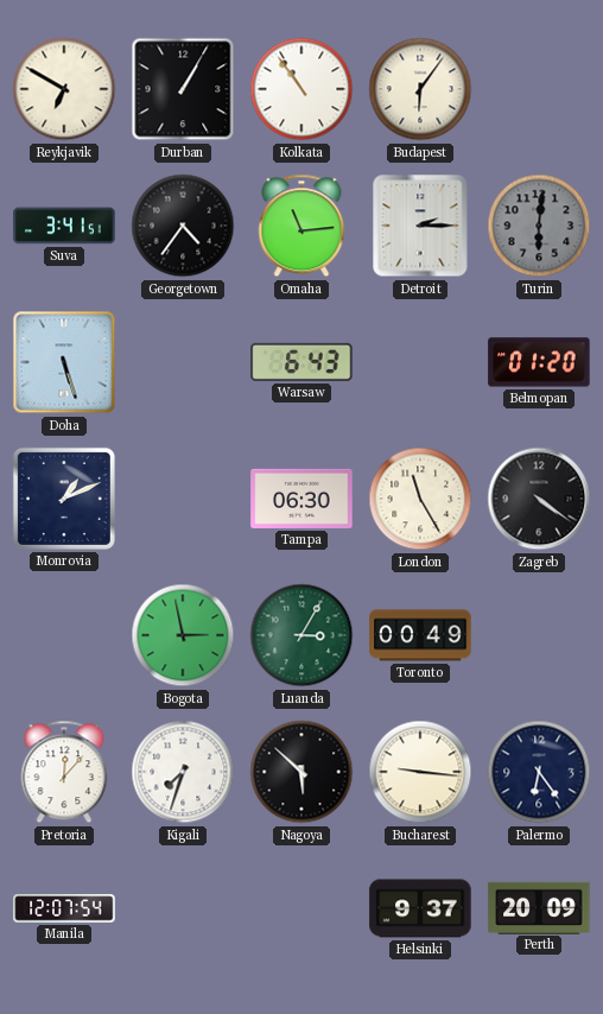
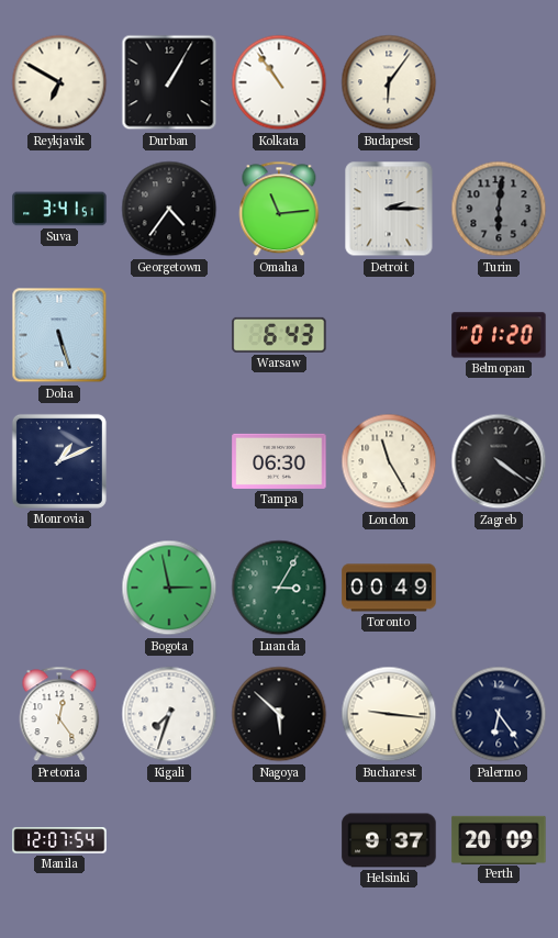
Pretoria: 12:07 -> 12:24
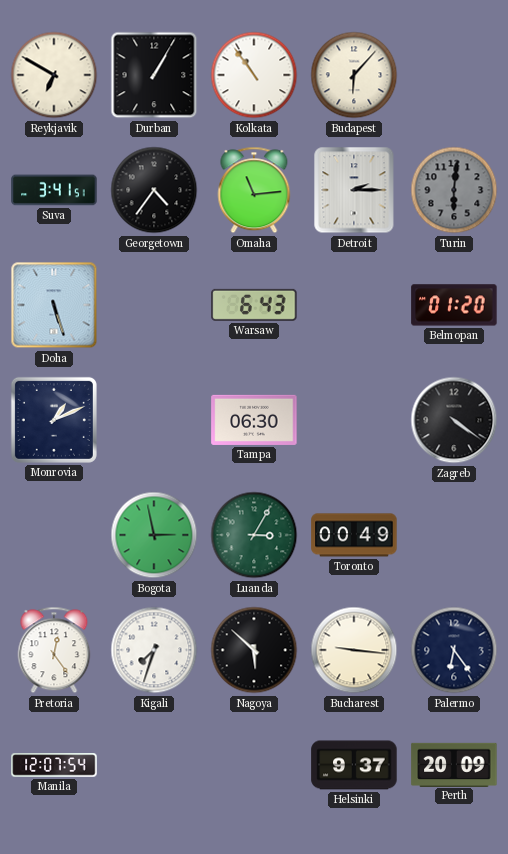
Budapest: 6:06 -> 6:07
London: 11:25 -> none
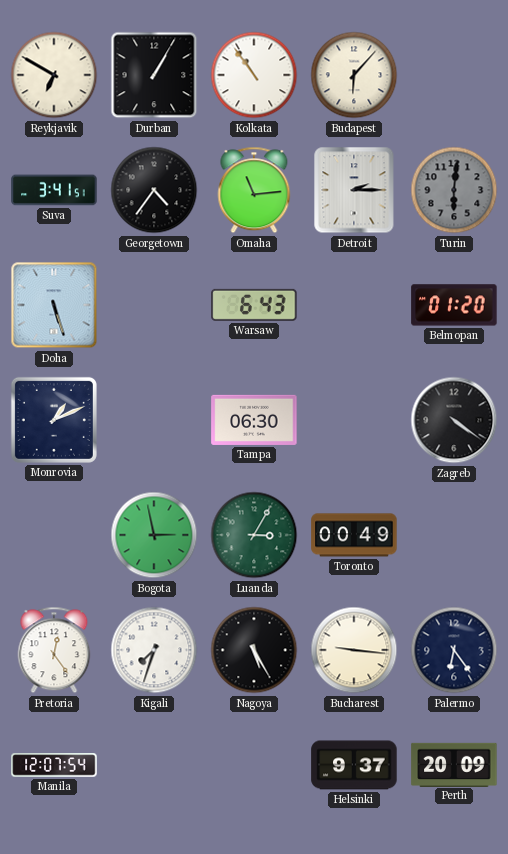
Nagoya: 5:52 -> 5:25
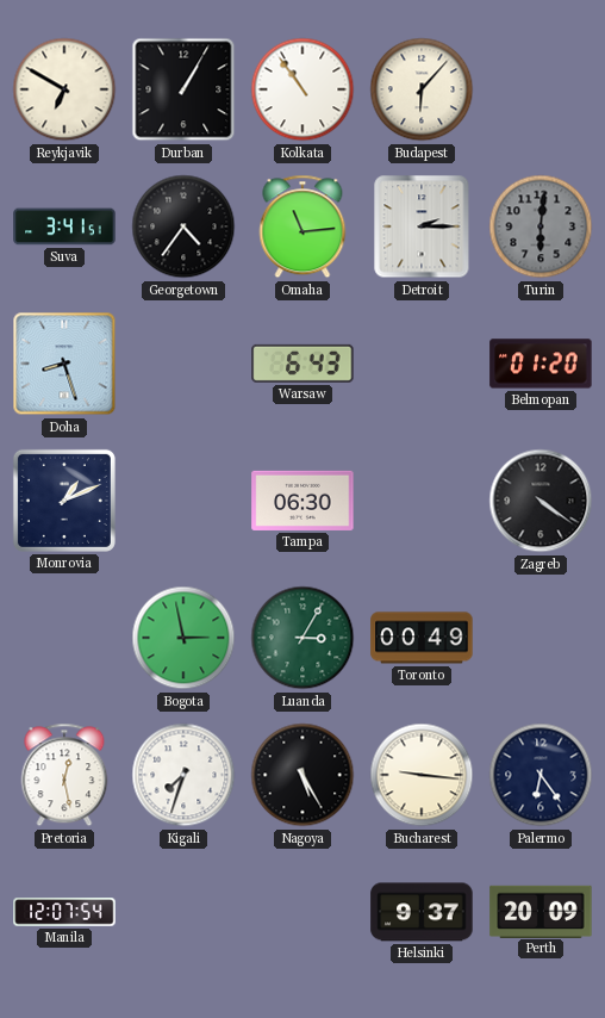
Doha: 5:27 -> 8:27
Pretoria: 12:24 -> 12:28
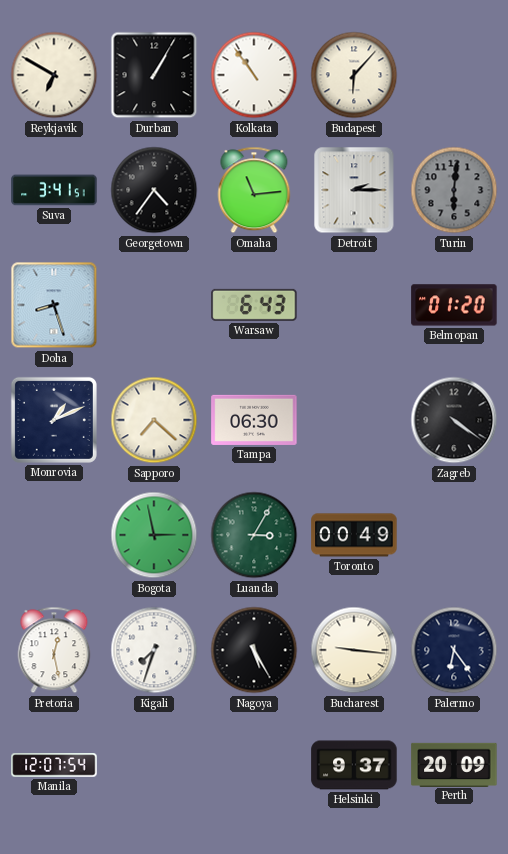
Sapporo: none -> 7:22
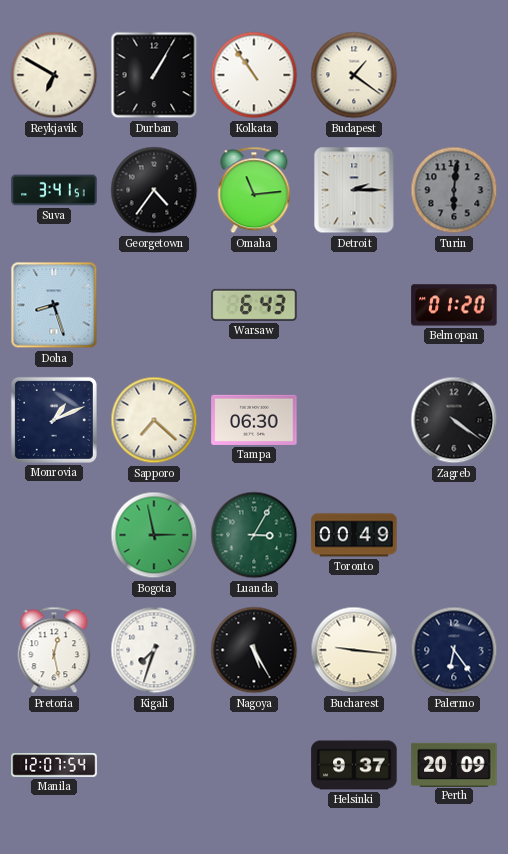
Budapest: 6:07 -> 1:21
